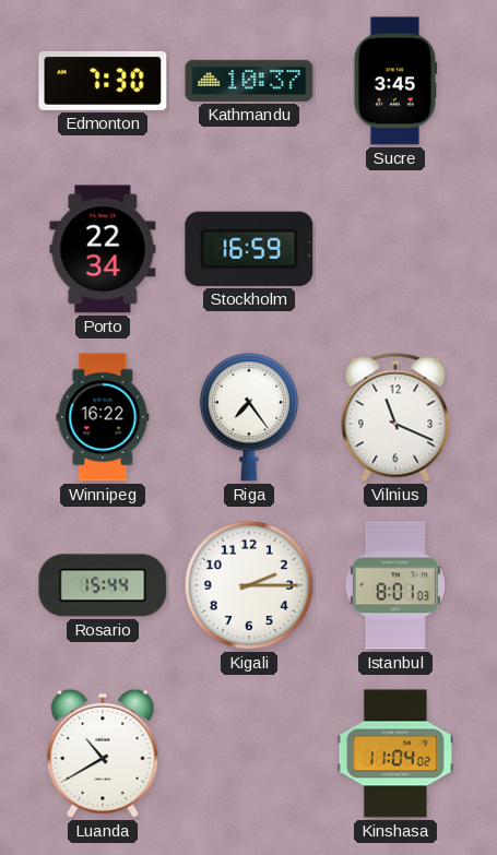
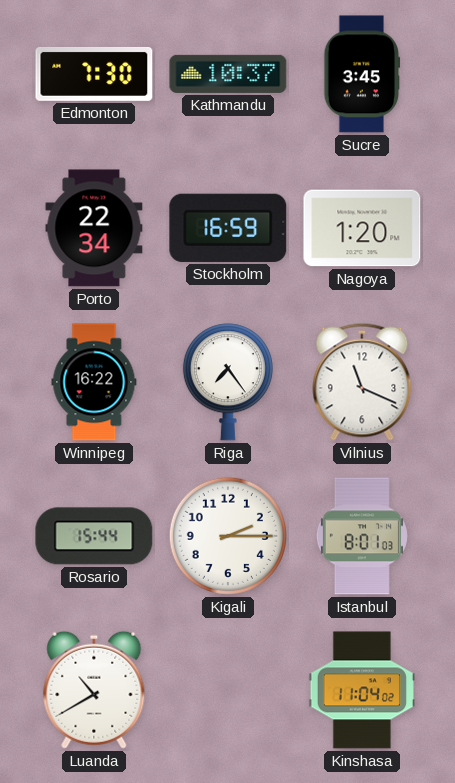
Nagoya: none -> 1:20
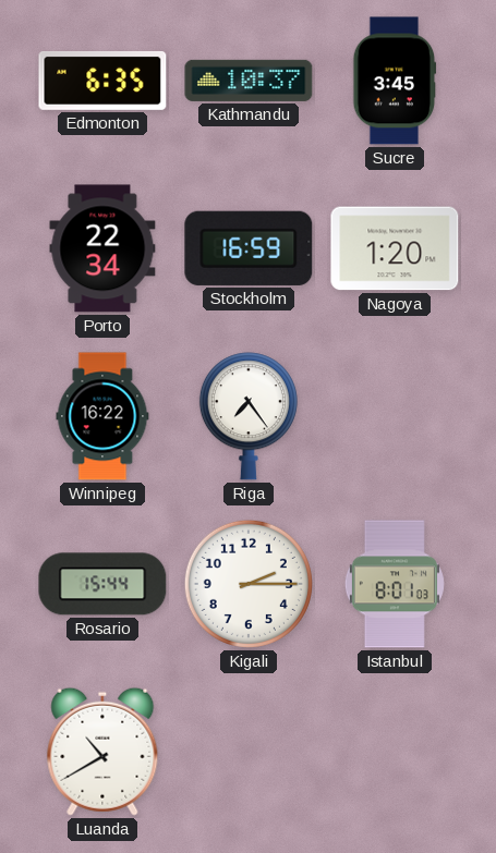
Edmonton: 7:30 -> 6:35
Vilnius: 11:19 -> none
Kinshasa: 11:04 -> none
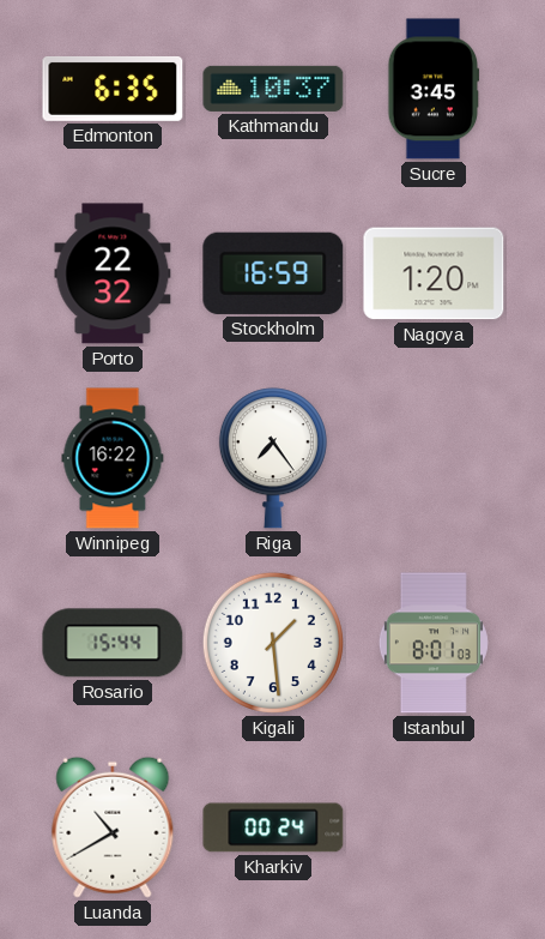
Porto: 22:34 -> 22:32
Kigali: 2:15 -> 1:29
Kharkiv: none -> 00:24
